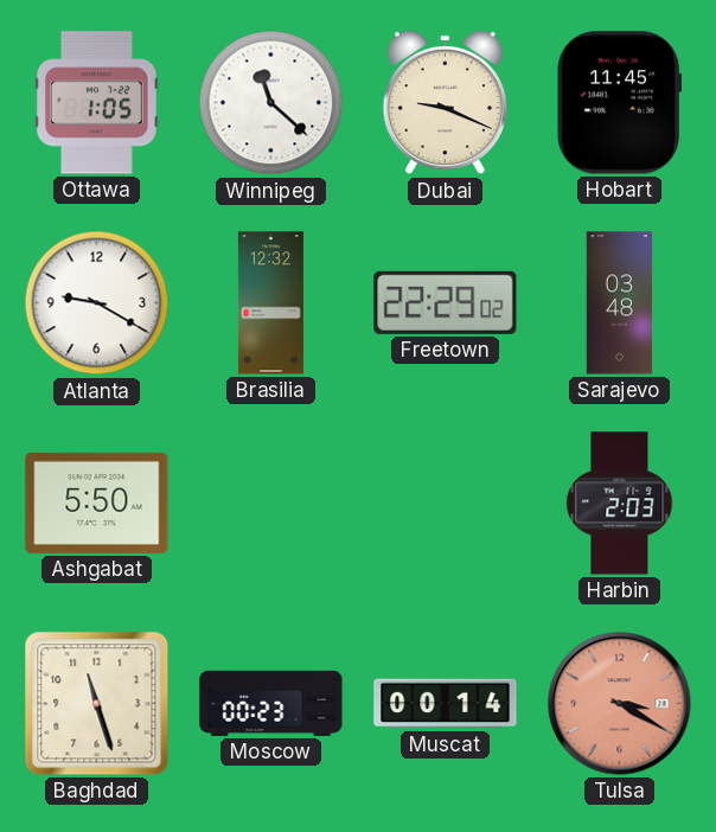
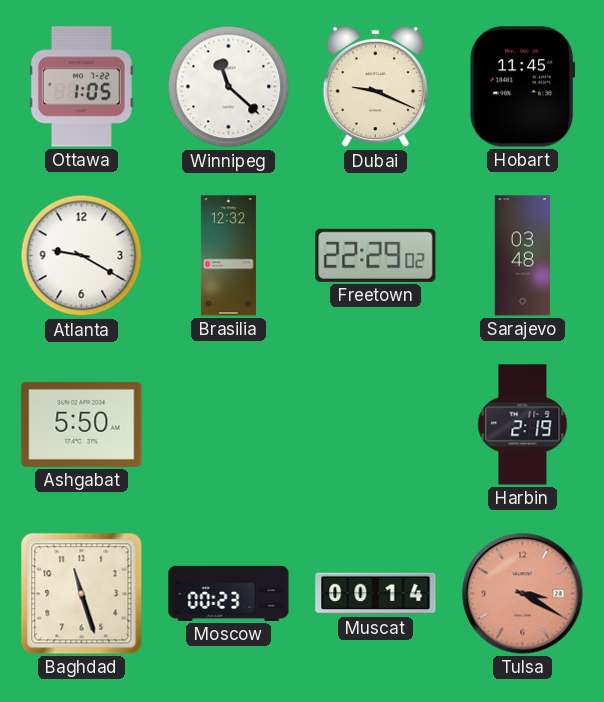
Harbin: 2:03 -> 2:19
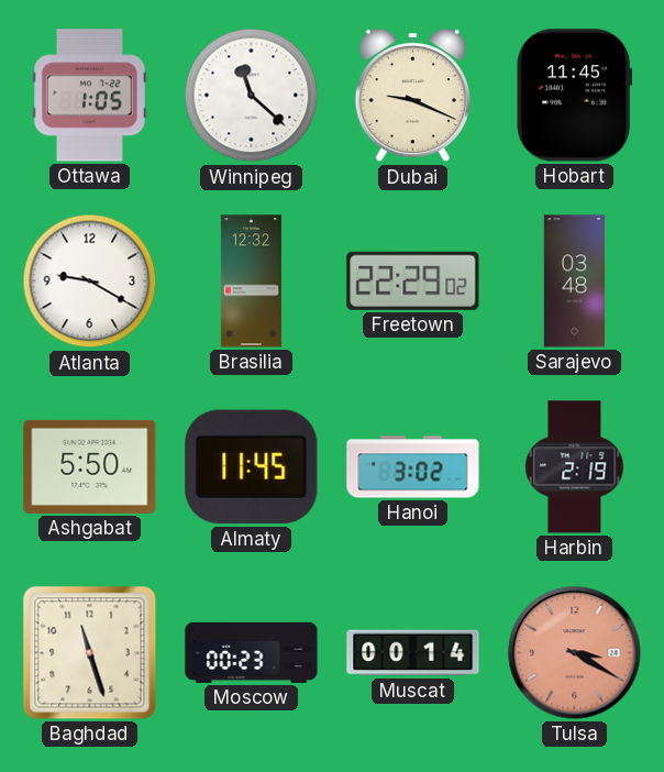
Almaty: none -> 11:45
Hanoi: none -> 3:02
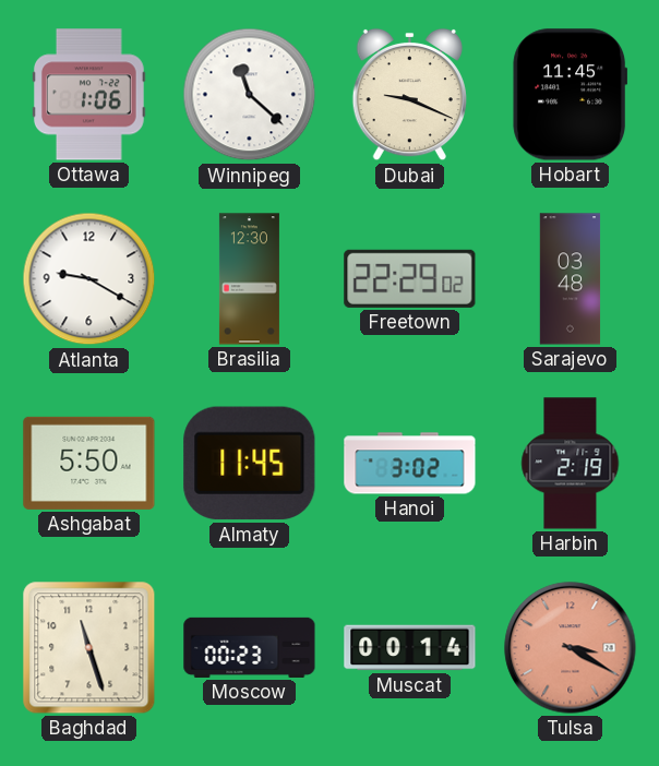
Ottawa: 1:05 -> 1:06
Brasilia: 12:32 -> 12:30
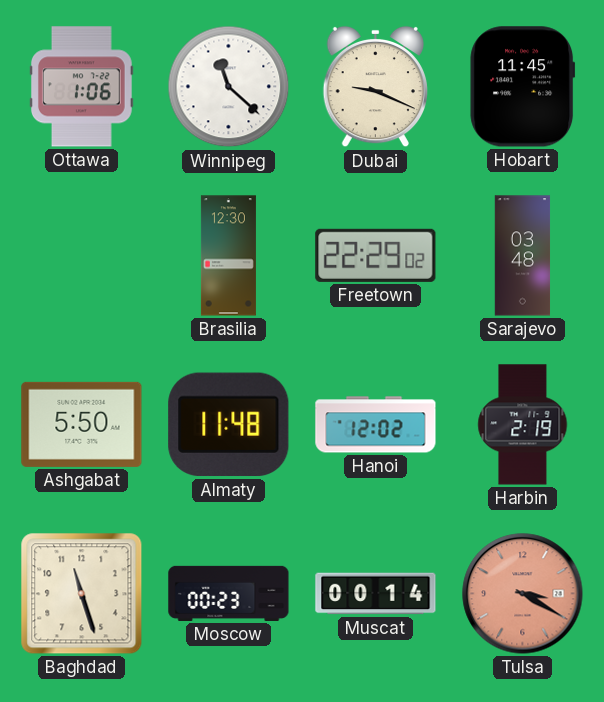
Atlanta: 9:20 -> none
Almaty: 11:45 -> 11:48
Hanoi: 3:02 -> 12:02
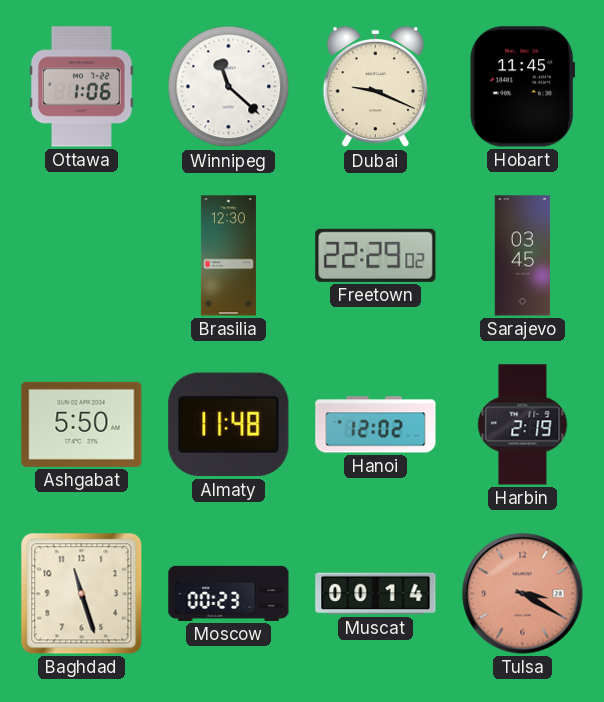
Sarajevo: 03:48 -> 03:45
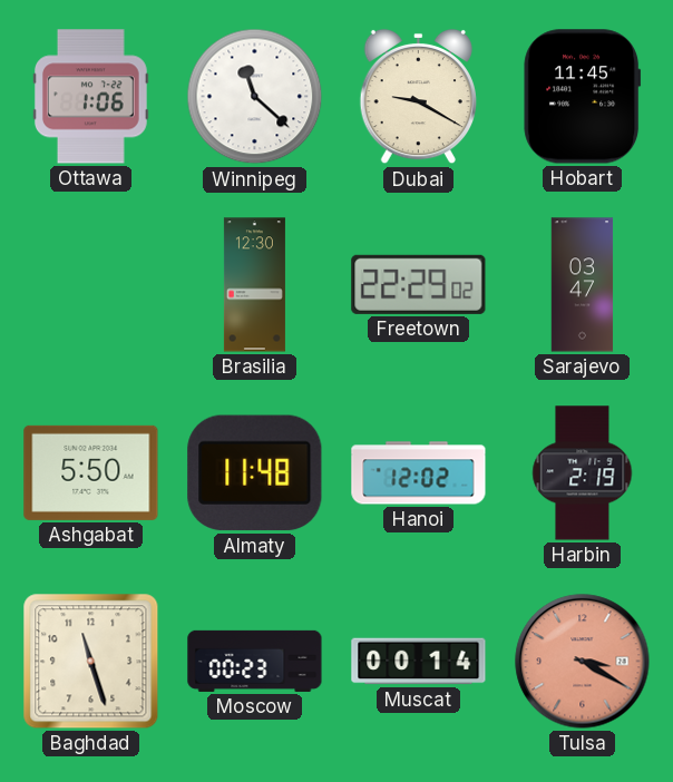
Dubai: 9:19 -> 9:20
Sarajevo: 03:45 -> 03:47
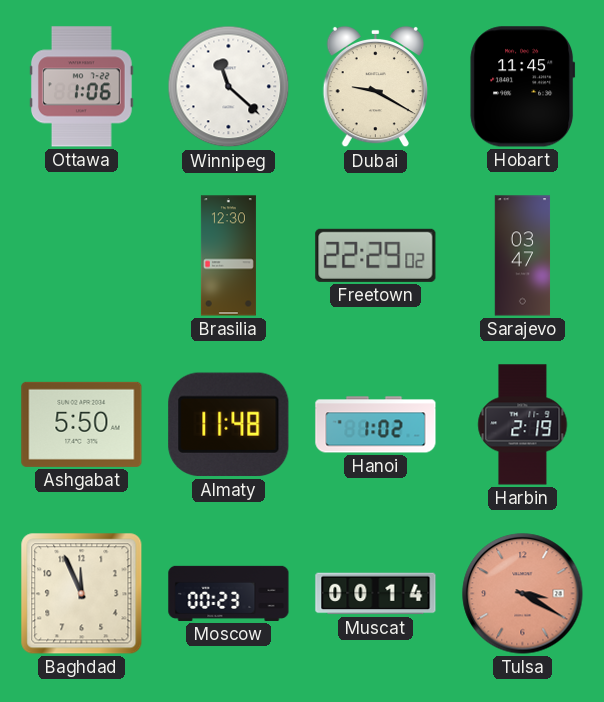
Hanoi: 12:02 -> 1:02
Baghdad: 11:27 -> 11:56
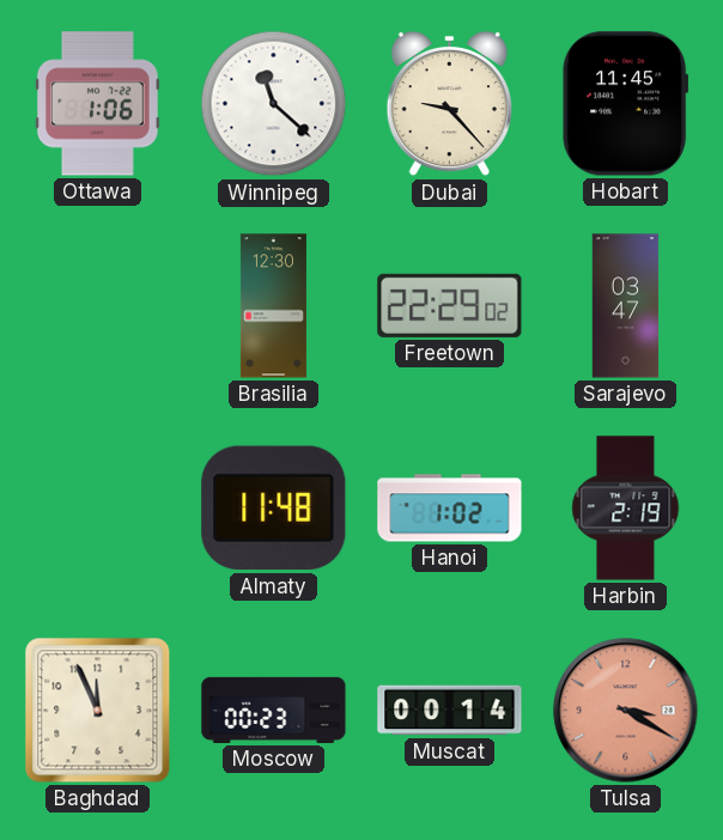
Dubai: 9:20 -> 9:23
Ashgabat: 5:50 -> none
